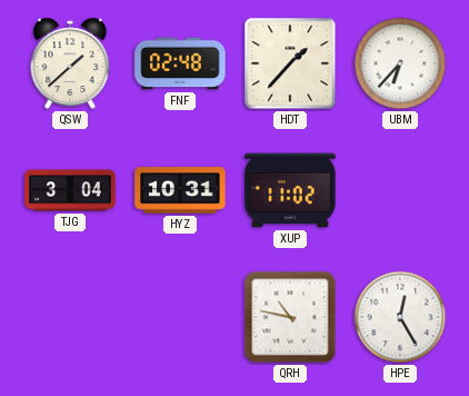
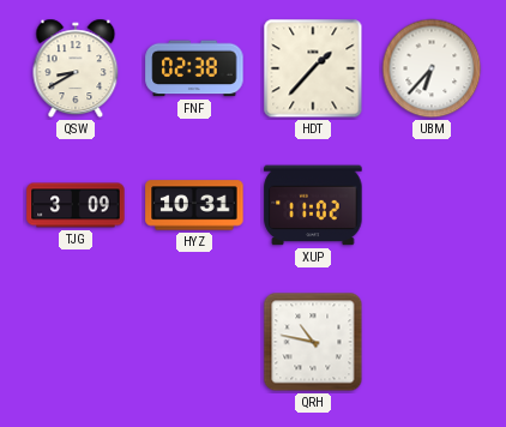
QSW: 1:38 -> 8:40
FNF: 02:48 -> 02:38
TJG: 3:04 -> 3:09
HPE: 12:25 -> none
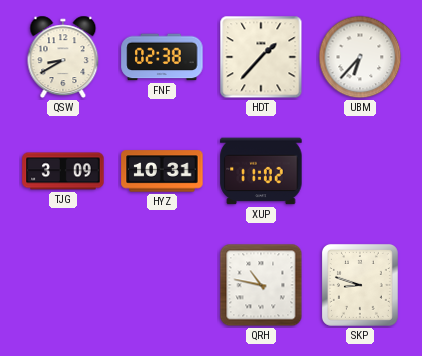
SKP: none -> 8:48
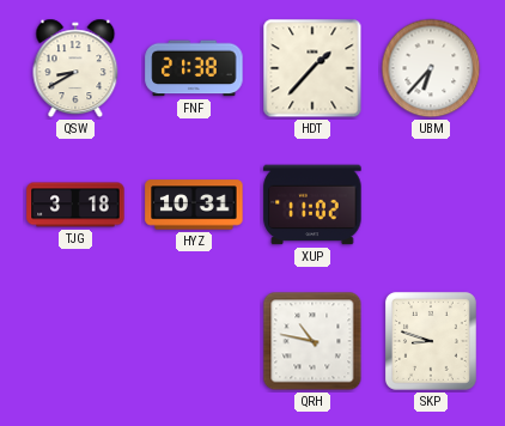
FNF: 02:38 -> 21:38
TJG: 3:09 -> 3:18
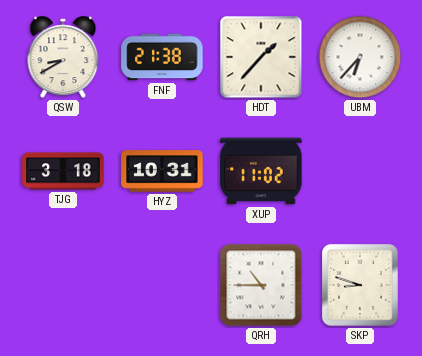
QRH: 10:47 -> 10:45
